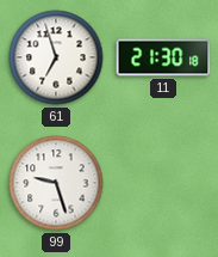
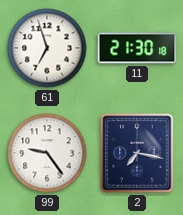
99: 9:27 -> 9:24
2: none -> 7:17
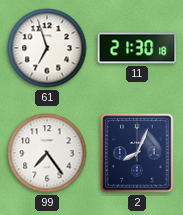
99: 9:24 -> 7:24
2: 7:17 -> 8:04
